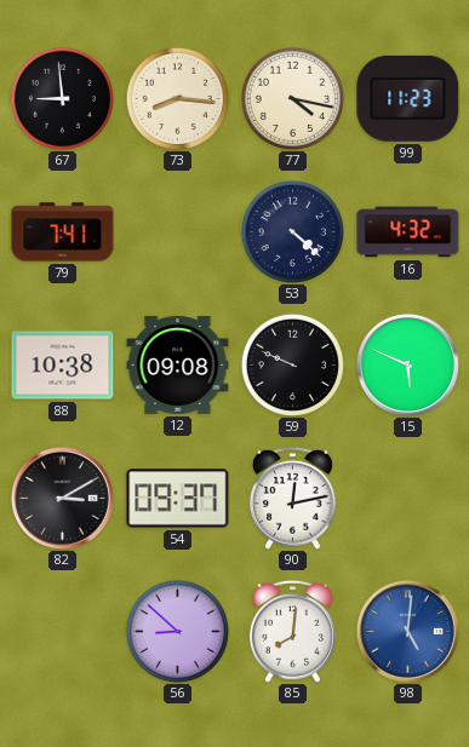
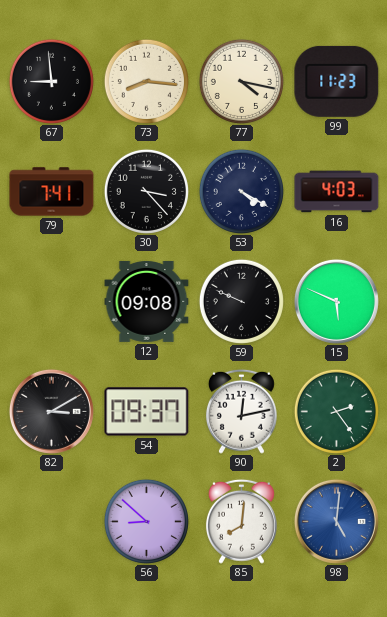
30: none -> 3:23
53: 4:22 -> 4:20
16: 4:32 -> 4:03
88: 10:38 -> none
2: none -> 2:24
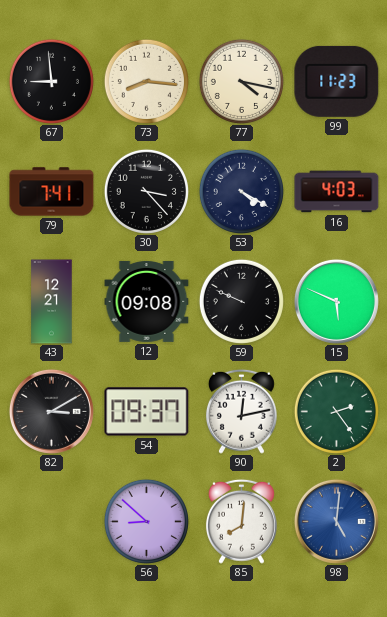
43: none -> 12:21
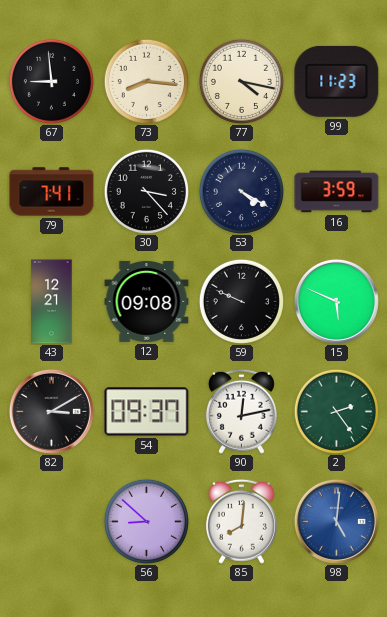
16: 4:03 -> 3:59
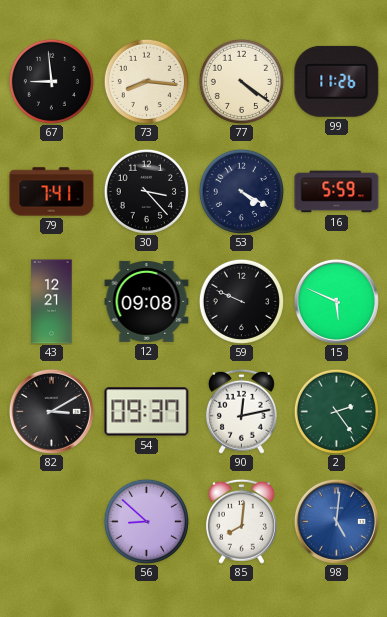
77: 4:17 -> 4:21
99: 11:23 -> 11:26
16: 3:59 -> 5:59
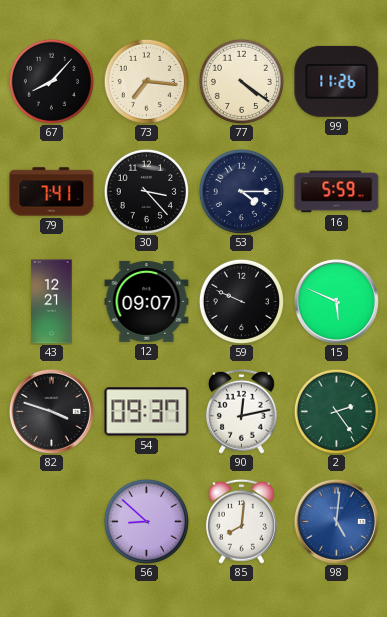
67: 8:59 -> 8:07
73: 8:16 -> 7:16
53: 4:20 -> 4:15
12: 09:08 -> 09:07
82: 3:10 -> 3:48
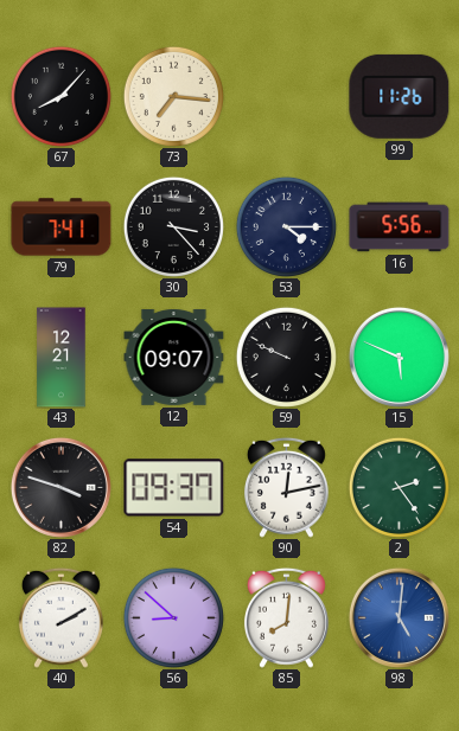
77: 4:21 -> none
16: 5:59 -> 5:56
40: none -> 2:10
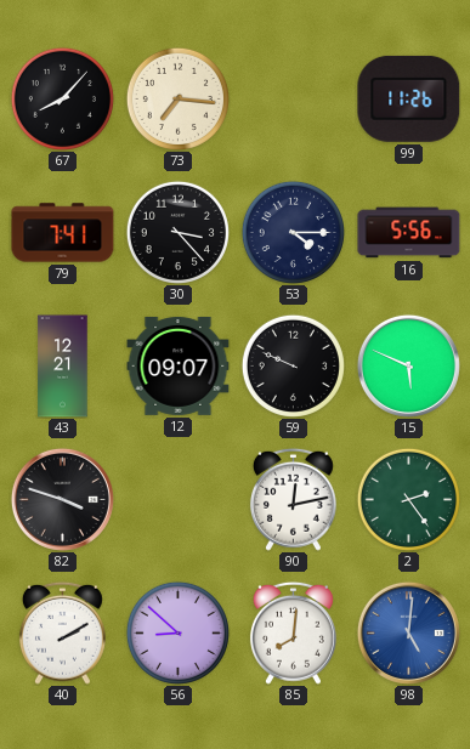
54: 09:37 -> none
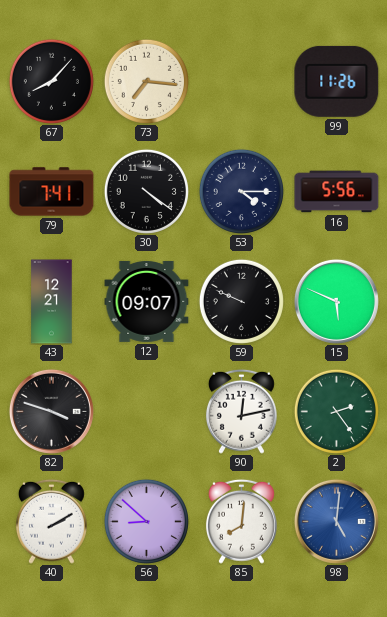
30: 3:23 -> 4:21
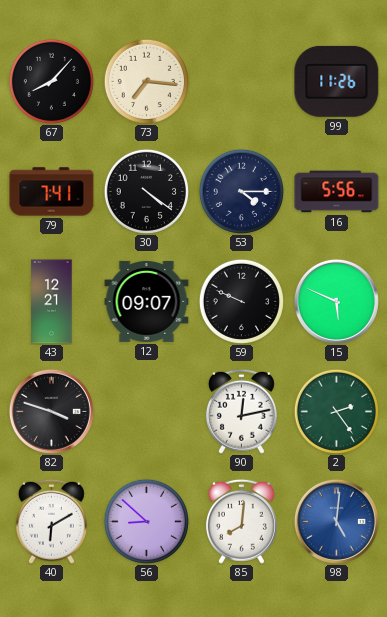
40: 2:10 -> 6:10
